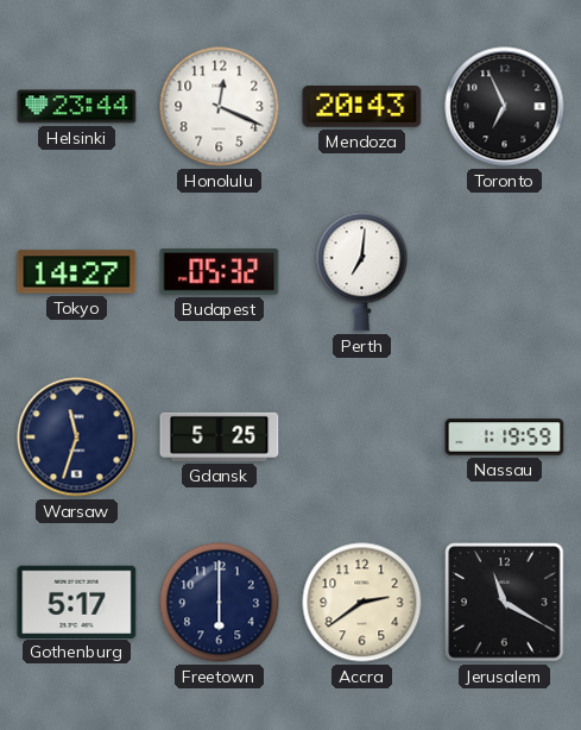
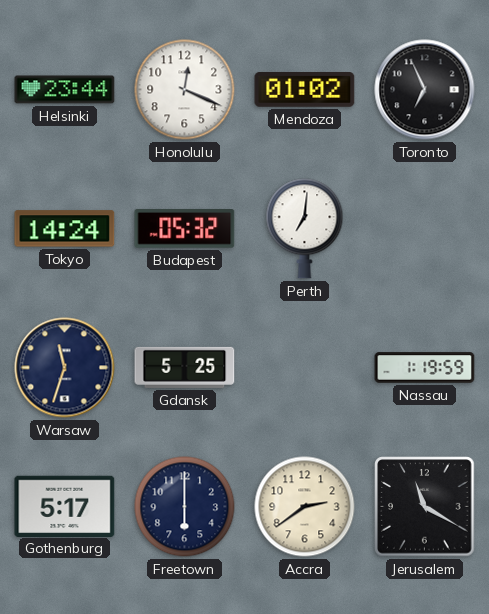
Mendoza: 20:43 -> 01:02
Tokyo: 14:27 -> 14:24
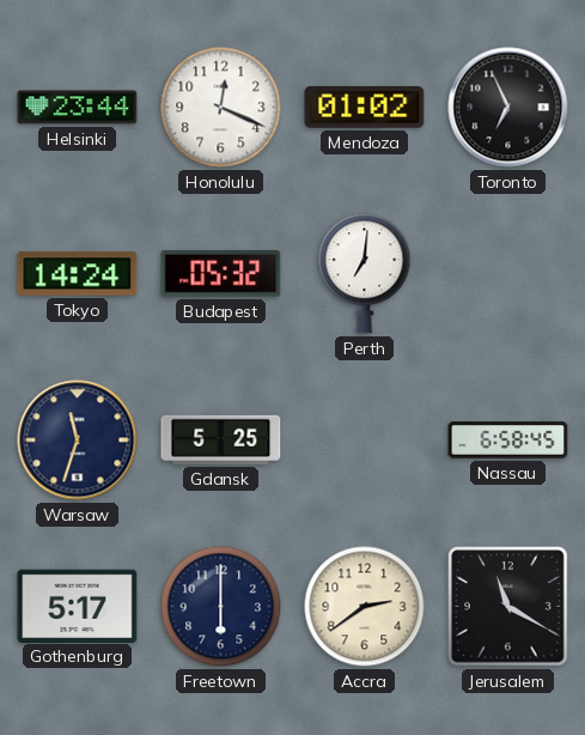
Nassau: 1:19 -> 6:58
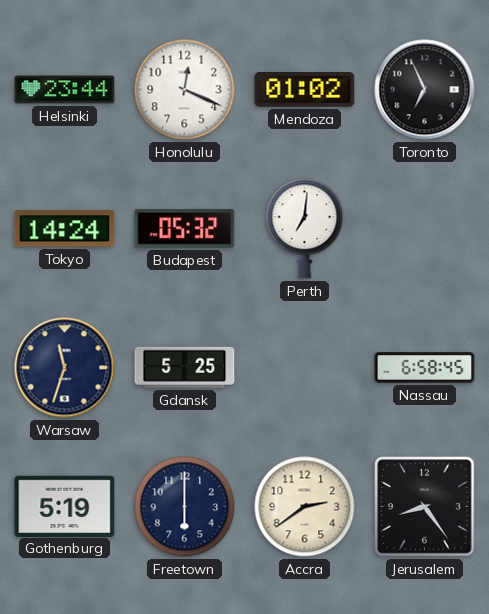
Gothenburg: 5:17 -> 5:19
Jerusalem: 11:20 -> 8:24
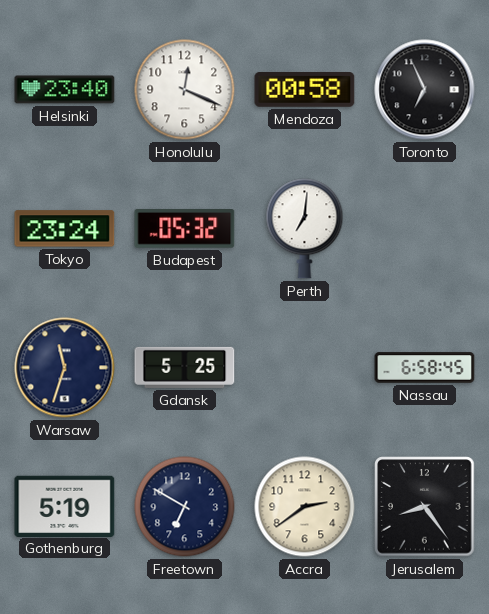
Helsinki: 23:44 -> 23:40
Mendoza: 01:02 -> 00:58
Tokyo: 14:24 -> 23:24
Freetown: 6:00 -> 6:50
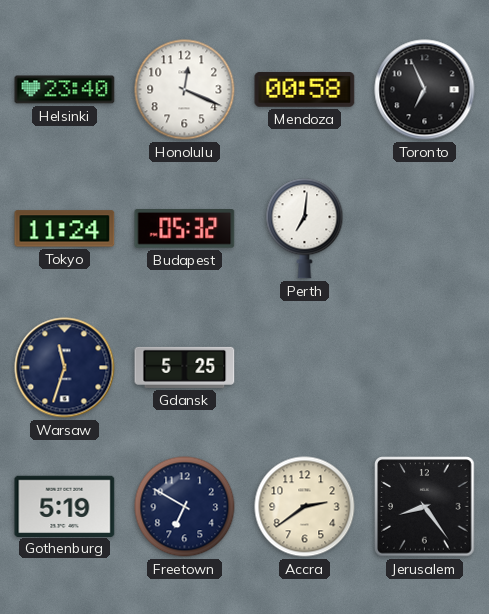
Tokyo: 23:24 -> 11:24
Nassau: 6:58 -> none
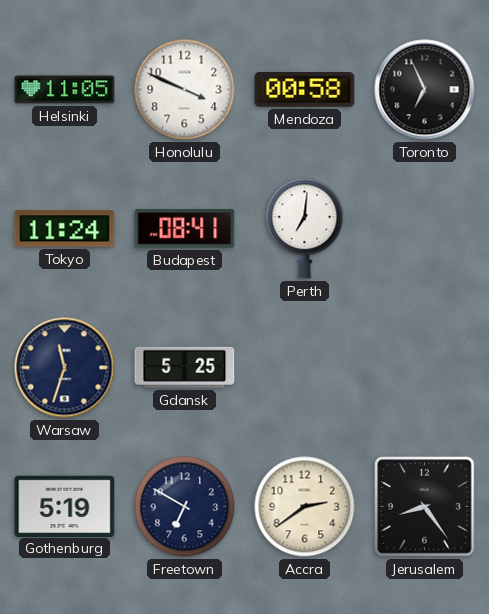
Helsinki: 23:40 -> 11:05
Honolulu: 12:19 -> 3:49
Budapest: 05:32 -> 08:41
